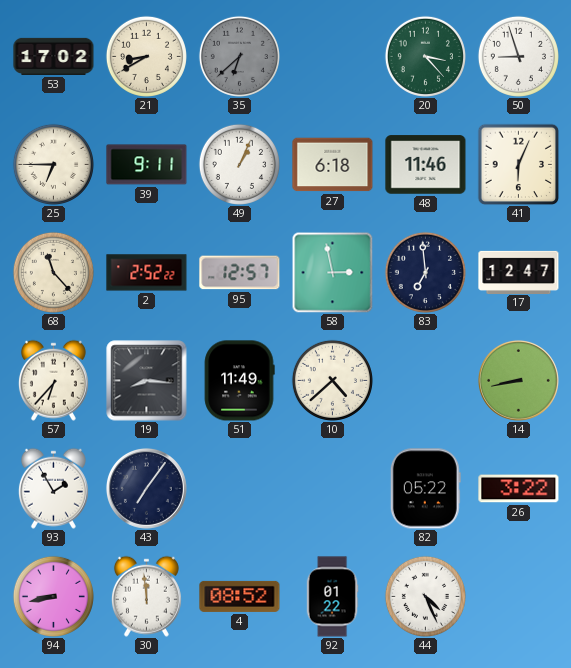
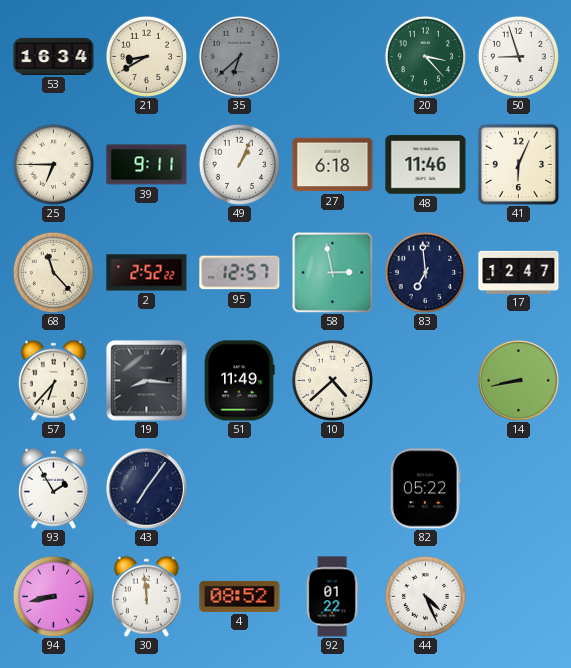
53: 17:02 -> 16:34
26: 3:22 -> none
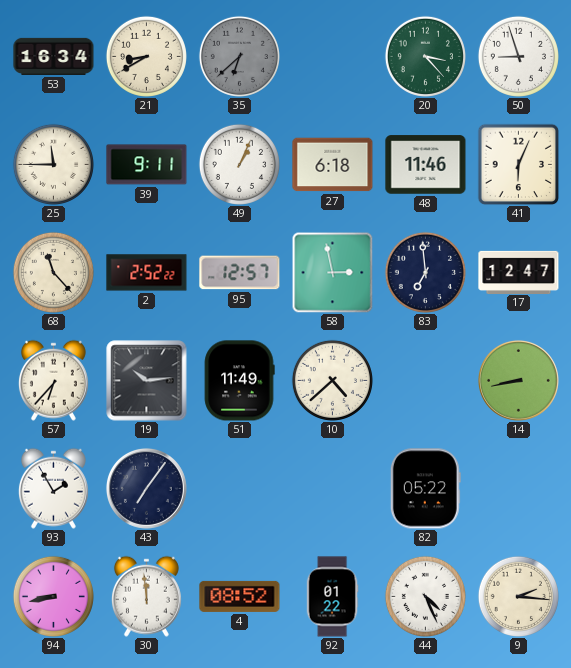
25: 6:45 -> 11:45
19: 8:16 -> 10:14
9: none -> 2:16
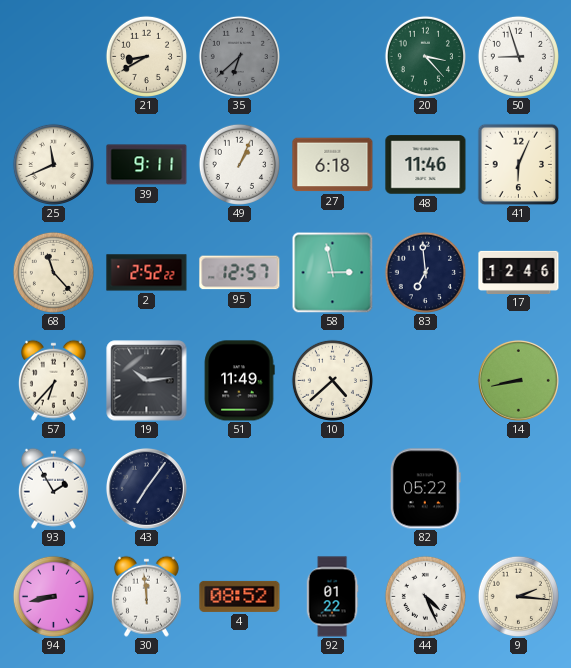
53: 16:34 -> none
25: 11:45 -> 11:41
17: 12:47 -> 12:46
